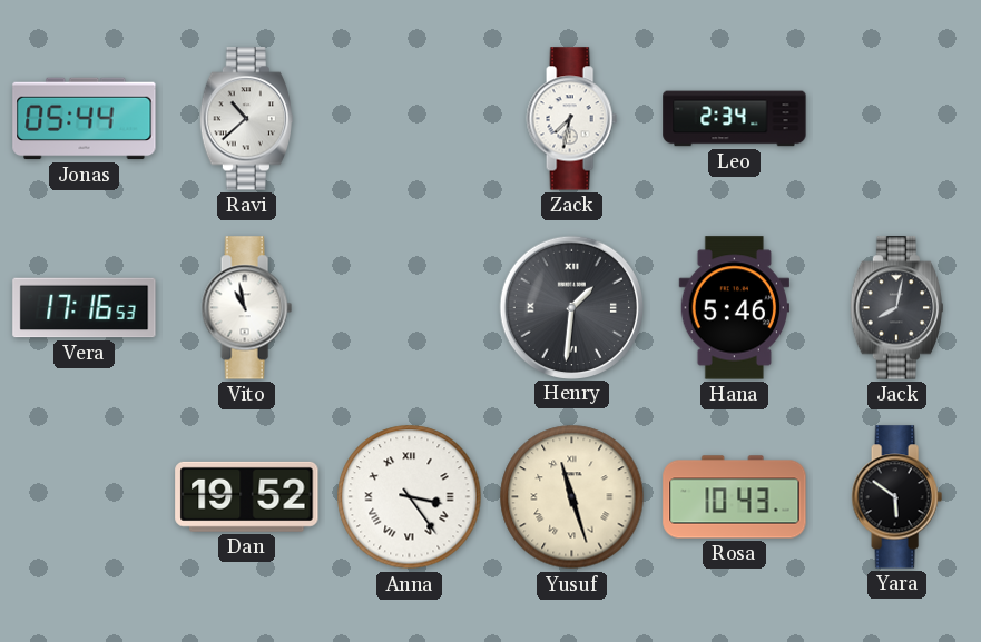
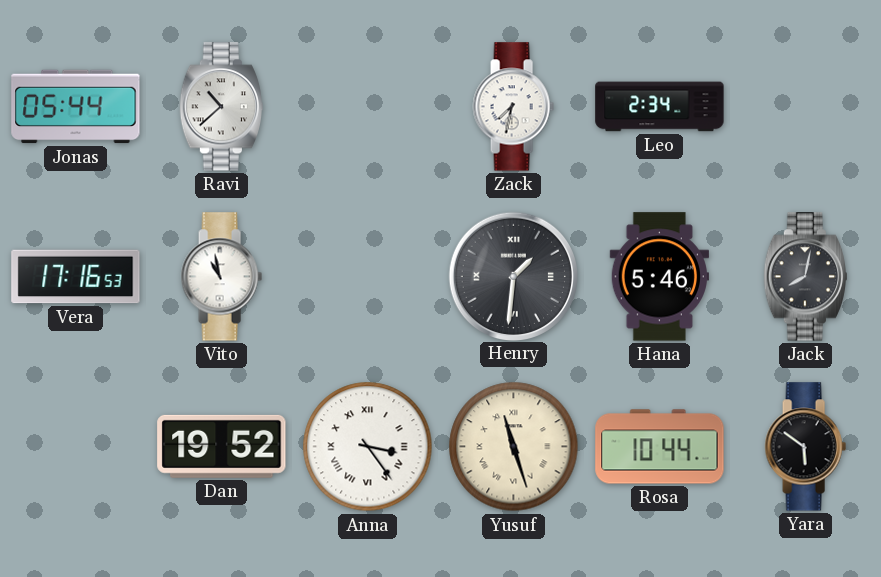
Rosa: 10:43 -> 10:44
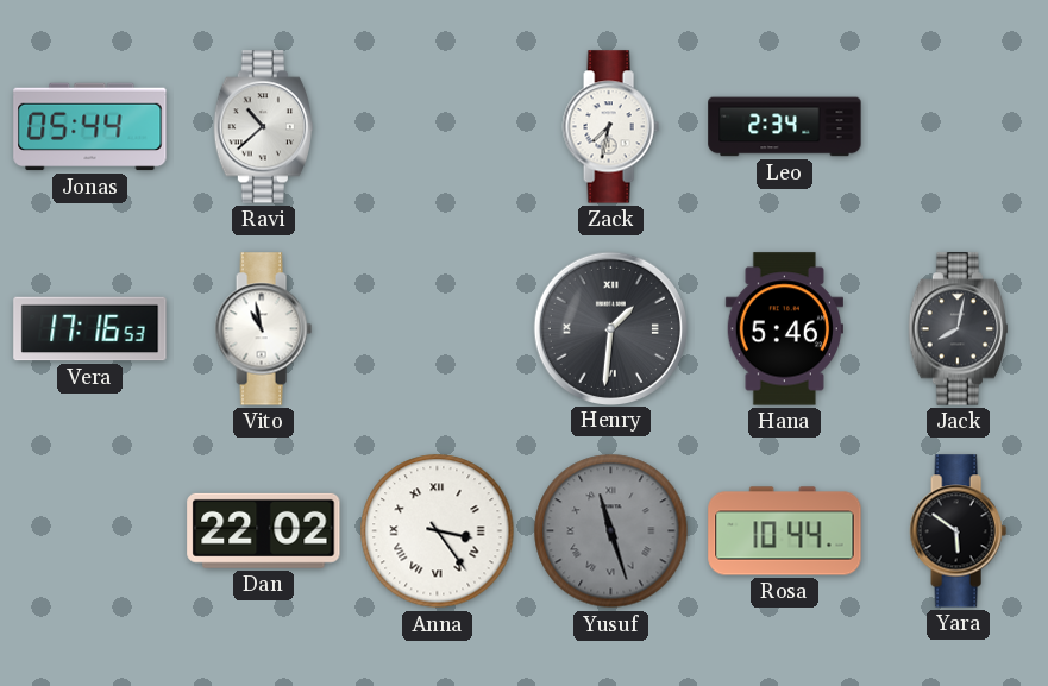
Dan: 19:52 -> 22:02
Yusuf dial: cream -> grey
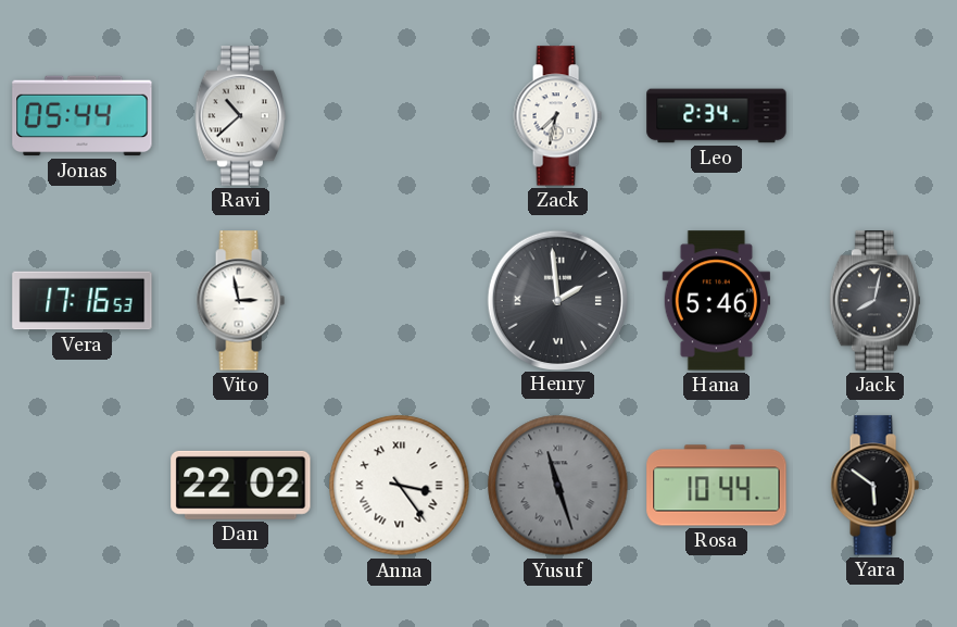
Vito: 10:58 -> 2:58
Henry: 1:31 -> 1:59
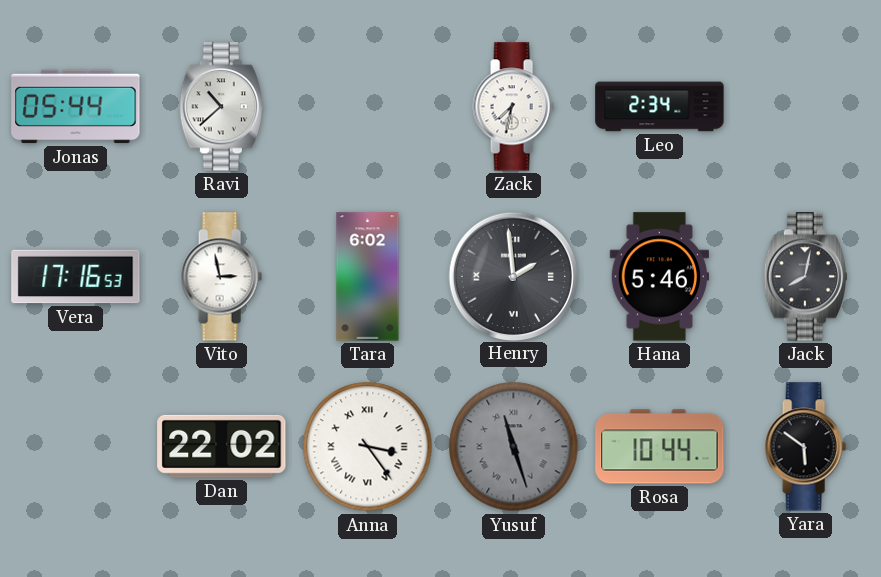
Tara: none -> 6:02
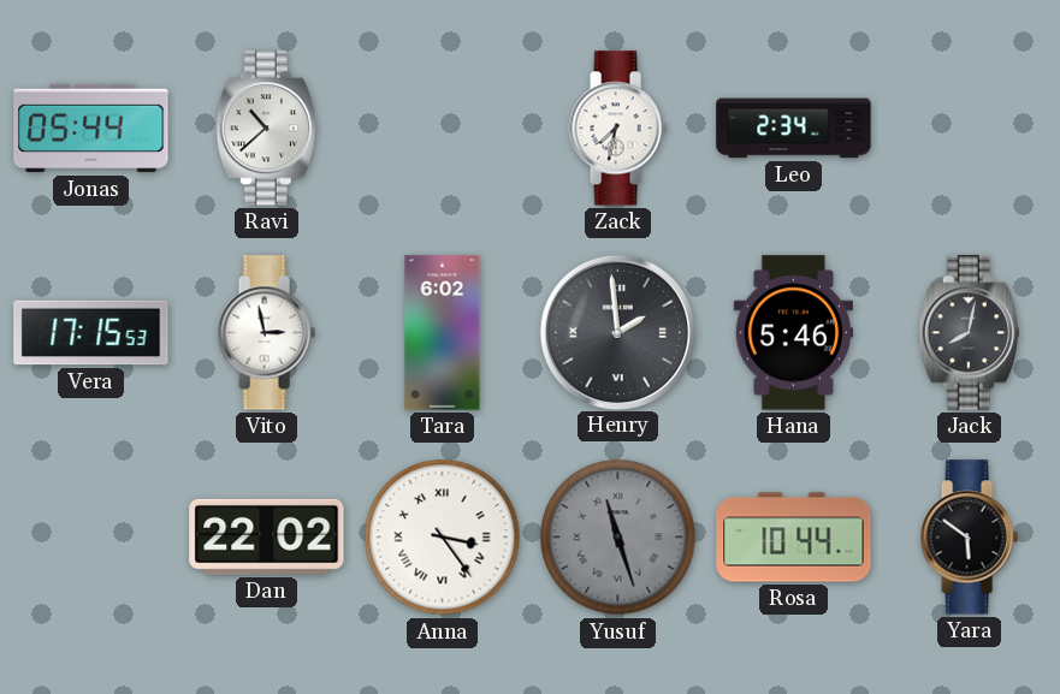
Vera: 17:16 -> 17:15
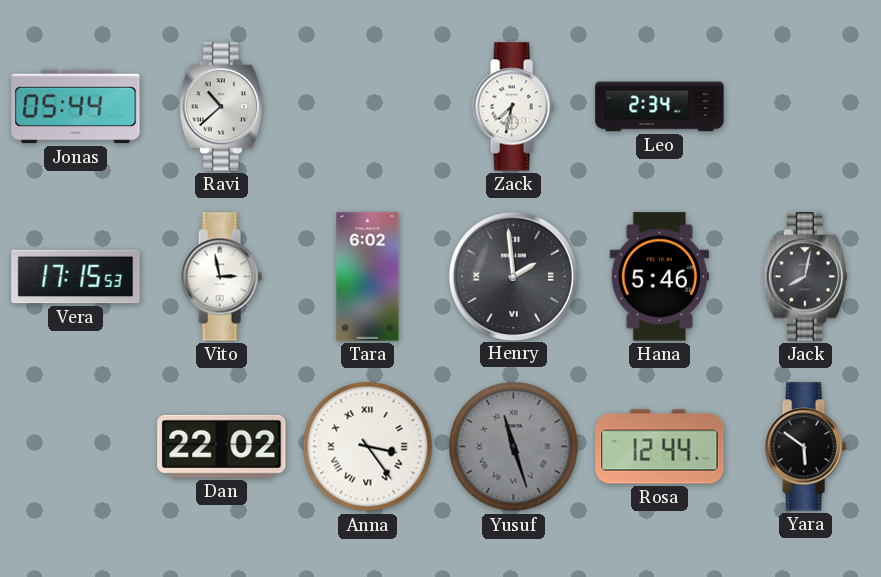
Rosa: 10:44 -> 12:44
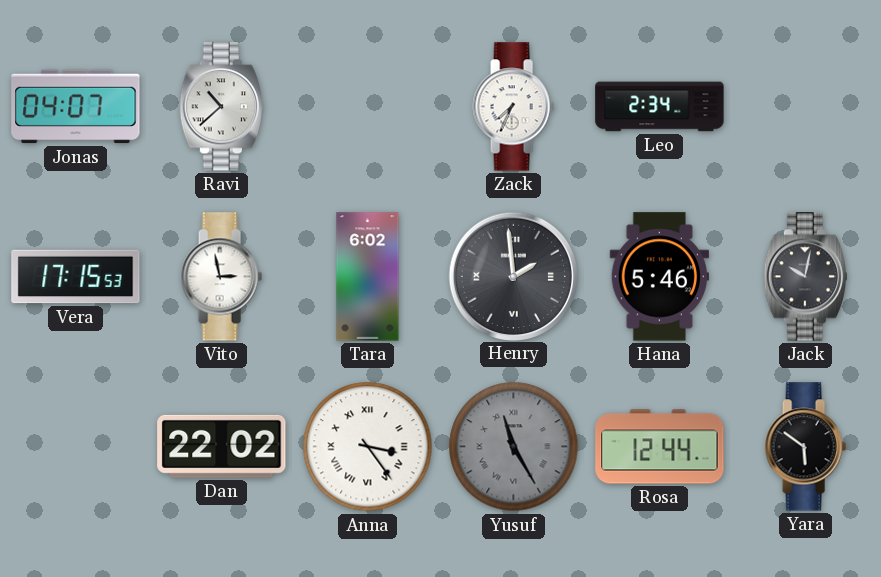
Jonas: 05:44 -> 04:07
Zack: 7:32 -> 7:34
Jack: 8:02 -> 10:02
Yusuf: 11:27 -> 11:25
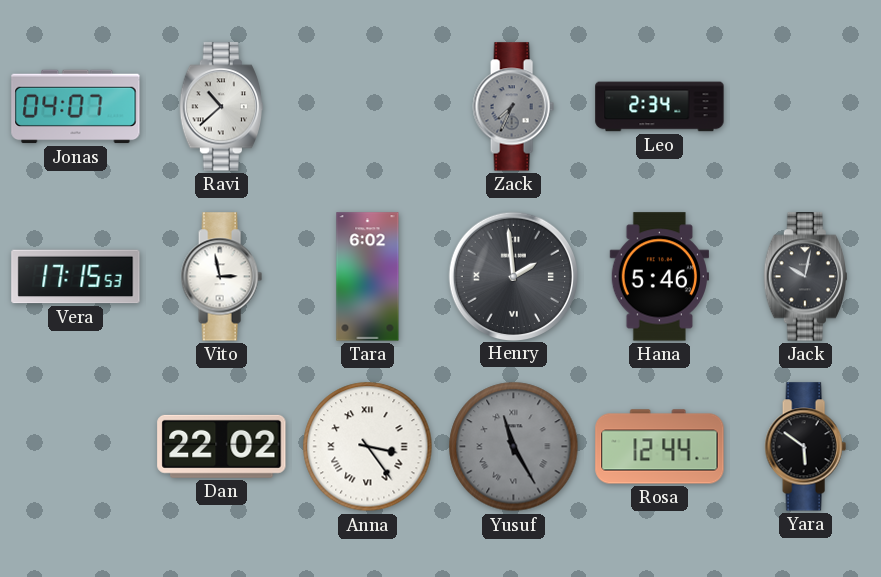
Zack dial: white -> grey
